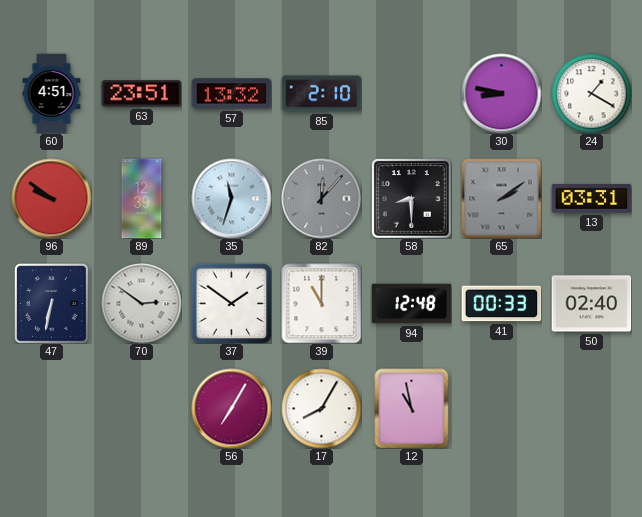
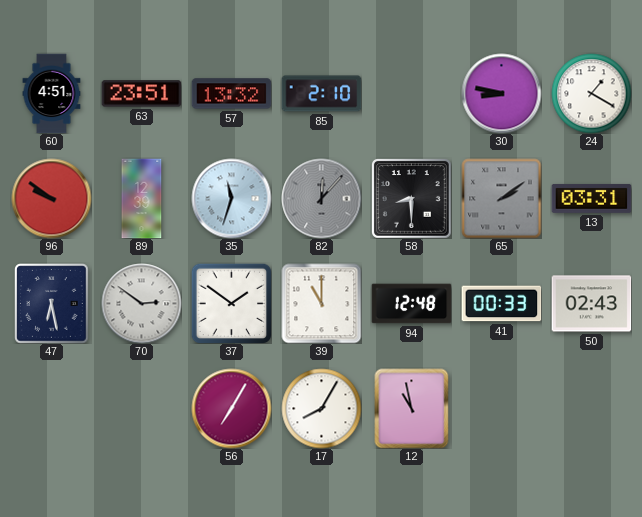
47: 6:32 -> 6:28
50: 02:40 -> 02:43
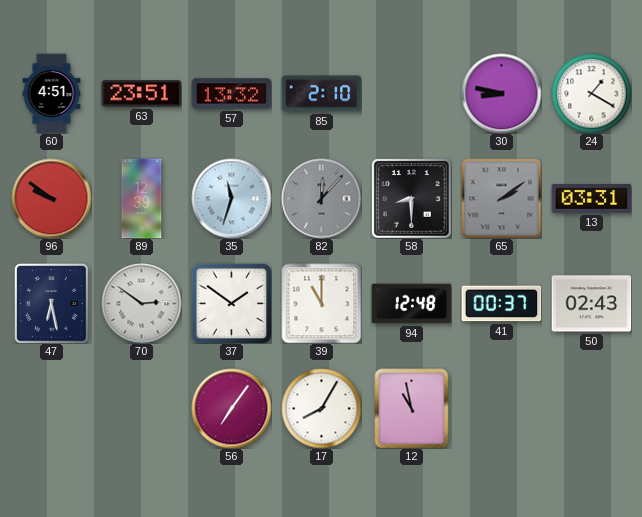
41: 00:33 -> 00:37
56: 7:05 -> 7:06
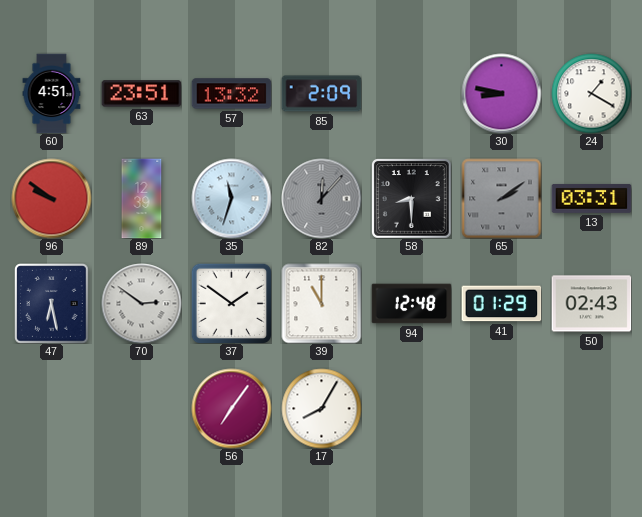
85: 2:10 -> 2:09
41: 00:37 -> 01:29
12: 10:58 -> none
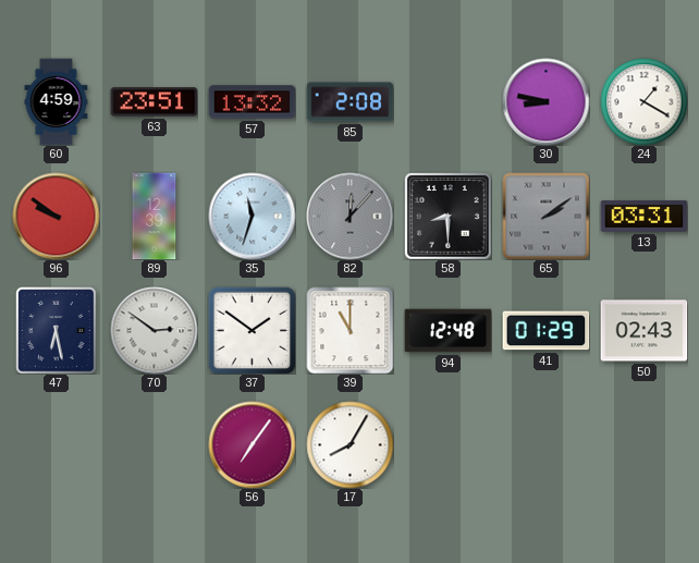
60: 4:51 -> 4:59
85: 2:09 -> 2:08
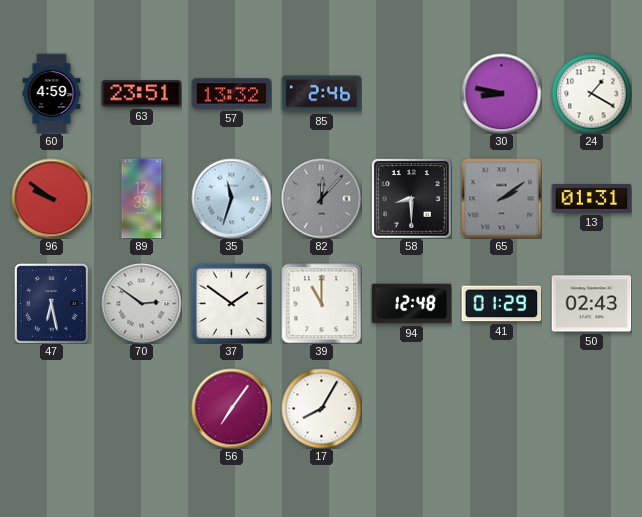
85: 2:08 -> 2:46
13: 03:31 -> 01:31
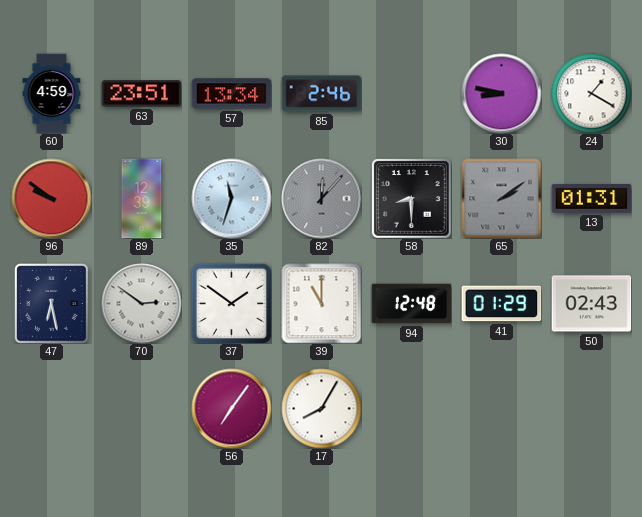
57: 13:32 -> 13:34
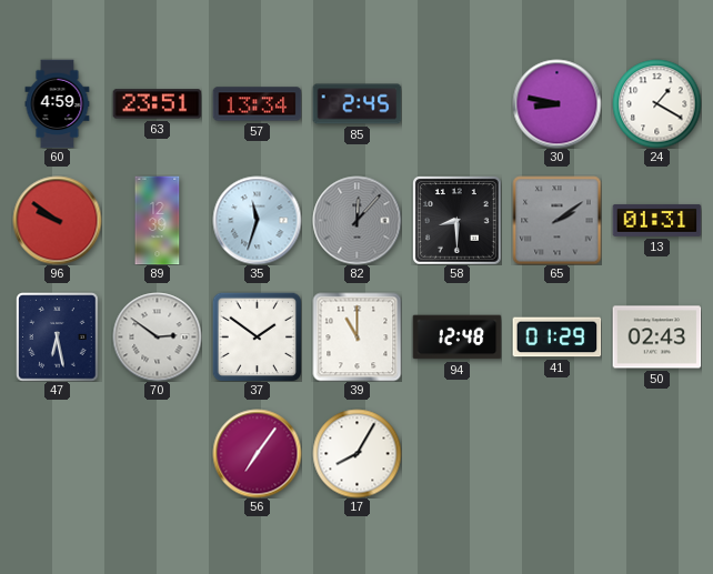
85: 2:46 -> 2:45
